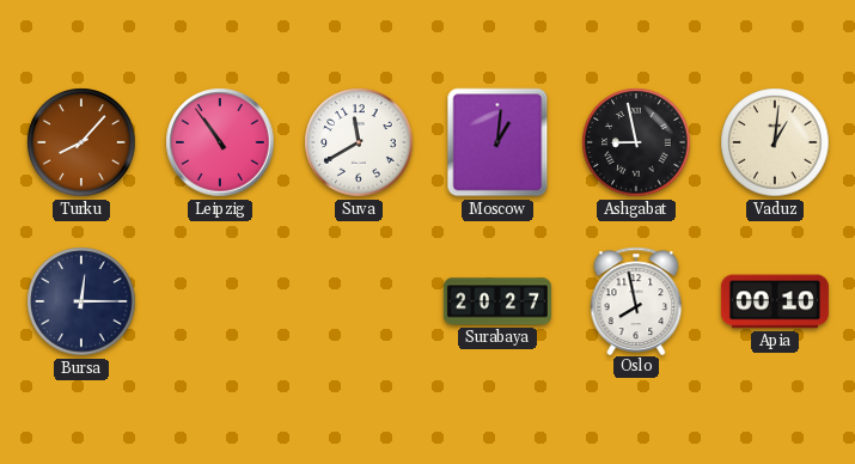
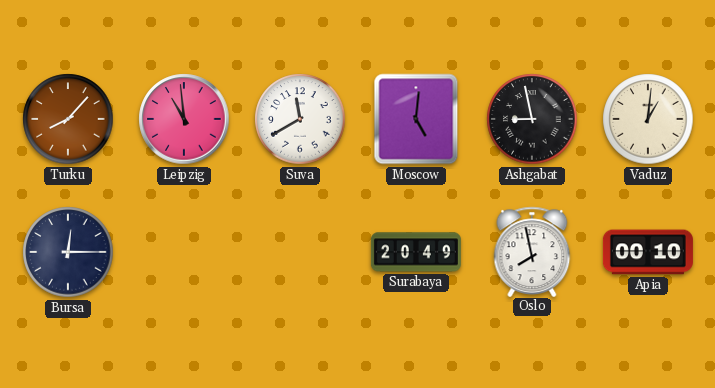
Leipzig: 10:54 -> 10:59
Moscow: 1:01 -> 5:01
Surabaya: 20:27 -> 20:49
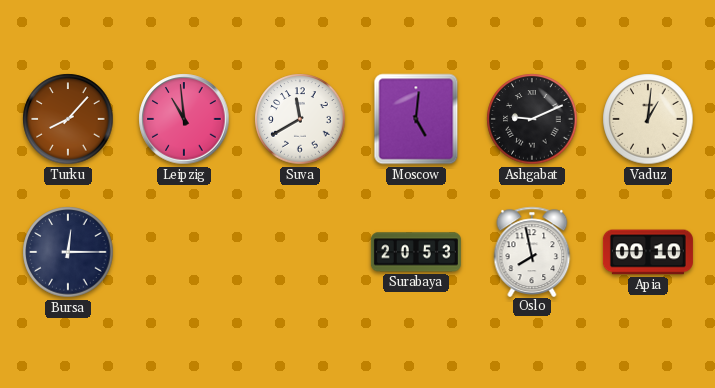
Ashgabat: 8:58 -> 9:11
Surabaya: 20:49 -> 20:53
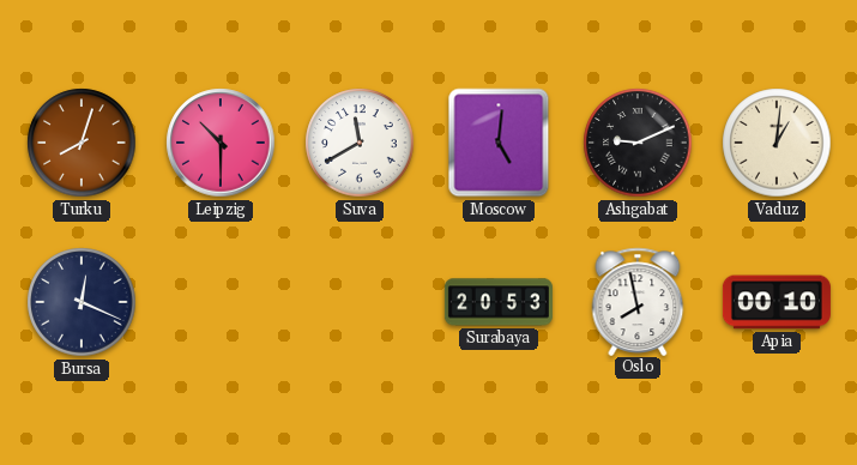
Turku: 8:07 -> 8:03
Leipzig: 10:59 -> 10:30
Bursa: 12:15 -> 12:19
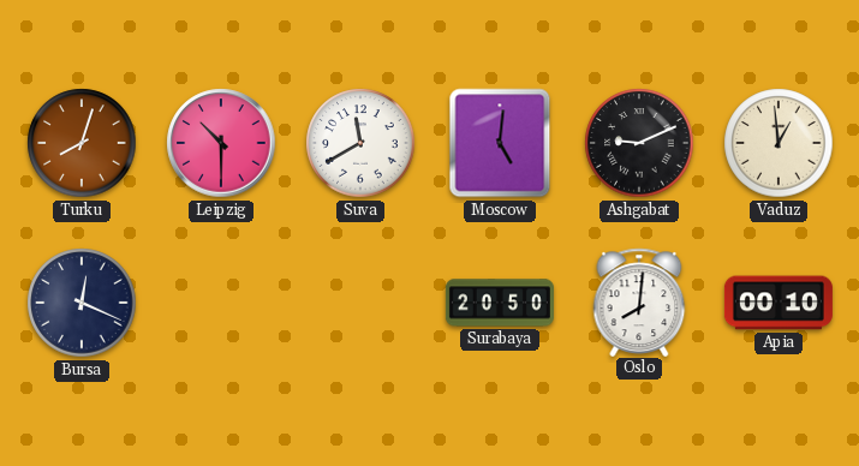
Vaduz: 1:01 -> 12:59
Surabaya: 20:53 -> 20:50
Oslo: 7:58 -> 8:01
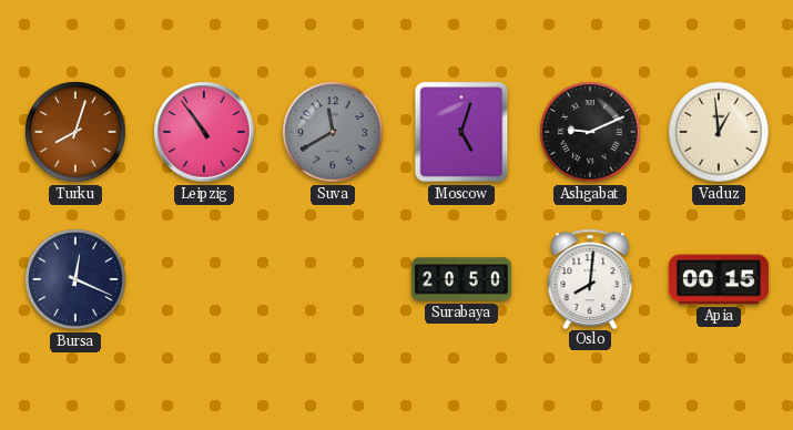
Leipzig: 10:30 -> 10:54
Suva dial: white -> grey
Moscow: 5:01 -> 5:03
Apia: 00:10 -> 00:15
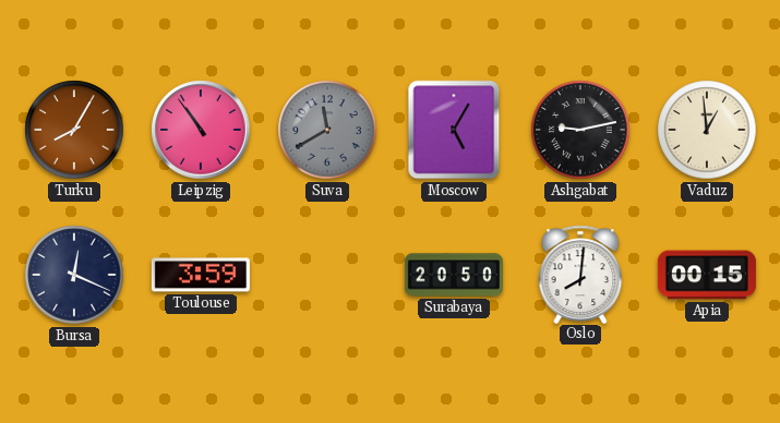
Turku: 8:03 -> 8:05
Moscow: 5:03 -> 5:05
Ashgabat: 9:11 -> 9:13
Toulouse: none -> 3:59
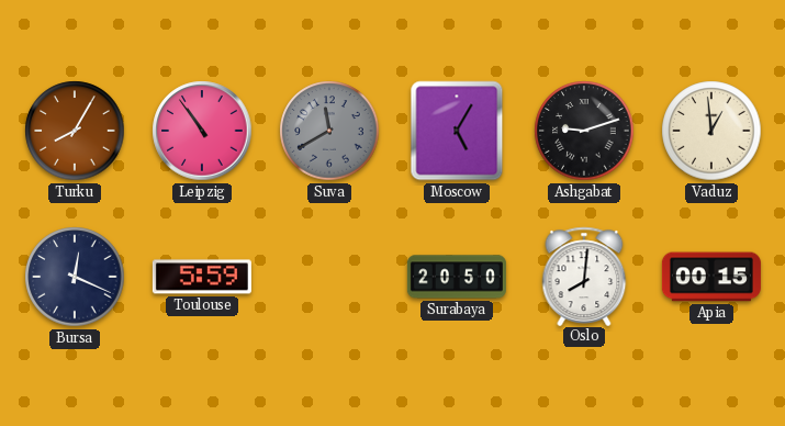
Ashgabat: 9:13 -> 9:12
Toulouse: 3:59 -> 5:59
